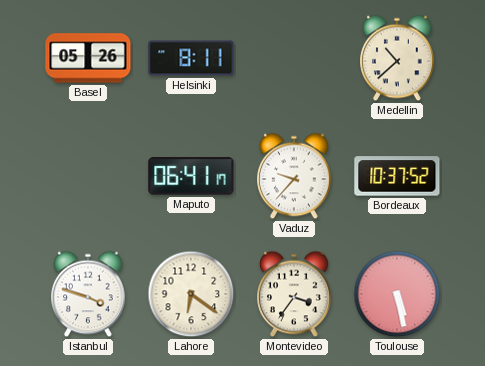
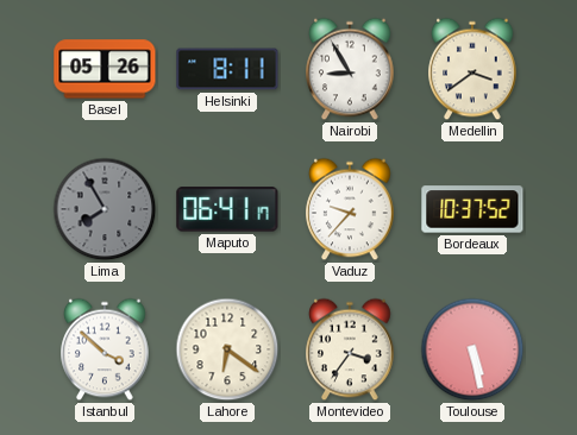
Nairobi: none -> 8:55
Medellin: 10:38 -> 3:39
Lima: none -> 7:55
Istanbul: 3:48 -> 3:52
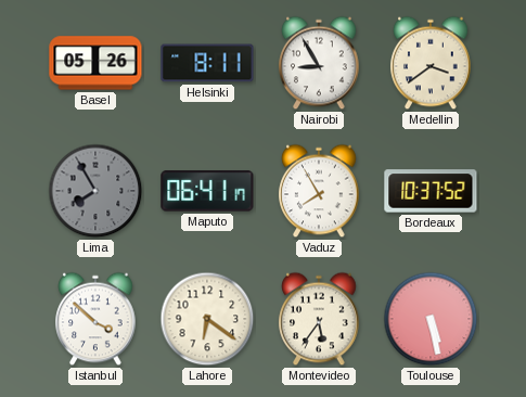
Vaduz: 9:37 -> 7:55
Montevideo: 3:36 -> 5:36
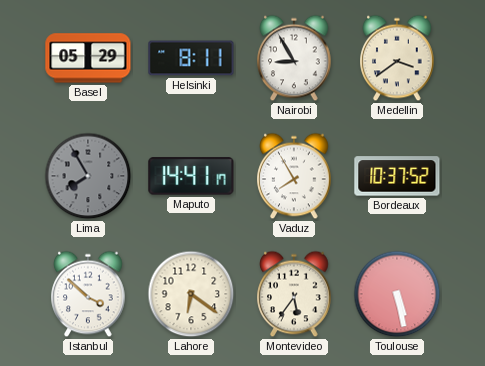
Basel: 05:26 -> 05:29
Maputo: 06:41 -> 14:41
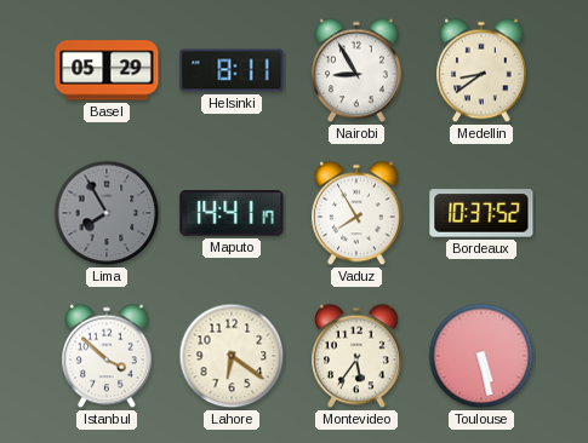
Medellin: 3:39 -> 8:39
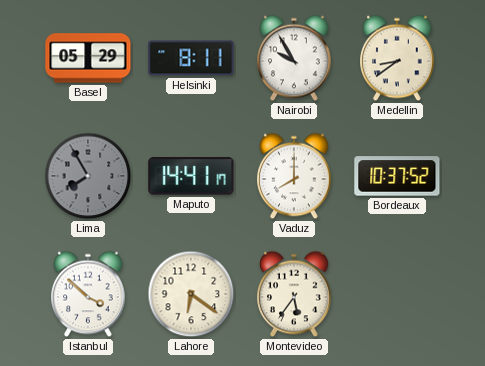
Nairobi: 8:55 -> 9:55
Vaduz: 7:55 -> 8:00
Toulouse: 5:28 -> none
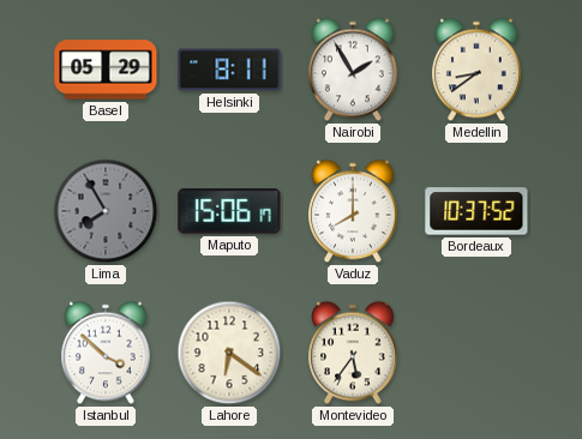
Nairobi: 9:55 -> 1:55
Maputo: 14:41 -> 15:06
